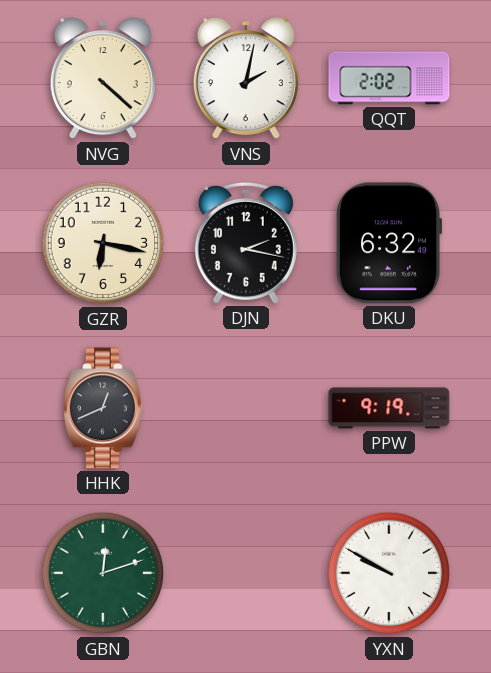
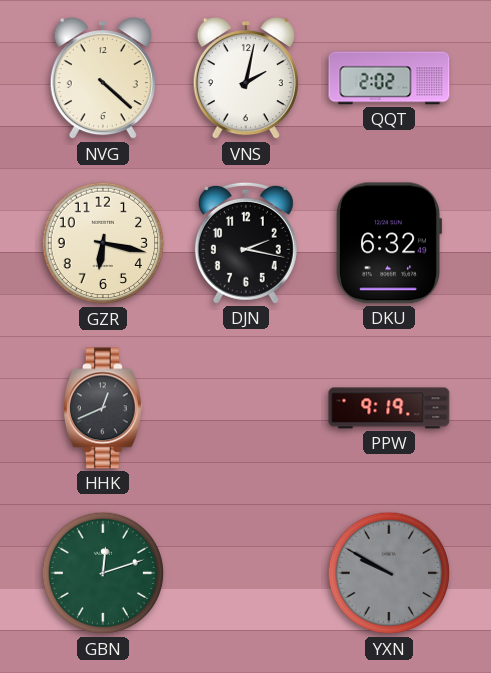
YXN dial: white -> grey
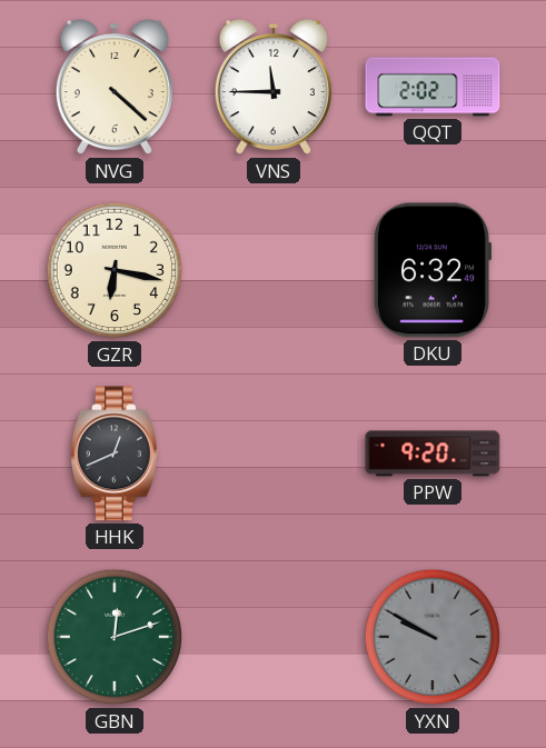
VNS: 2:02 -> 11:45
DJN: 2:17 -> none
PPW: 9:19 -> 9:20
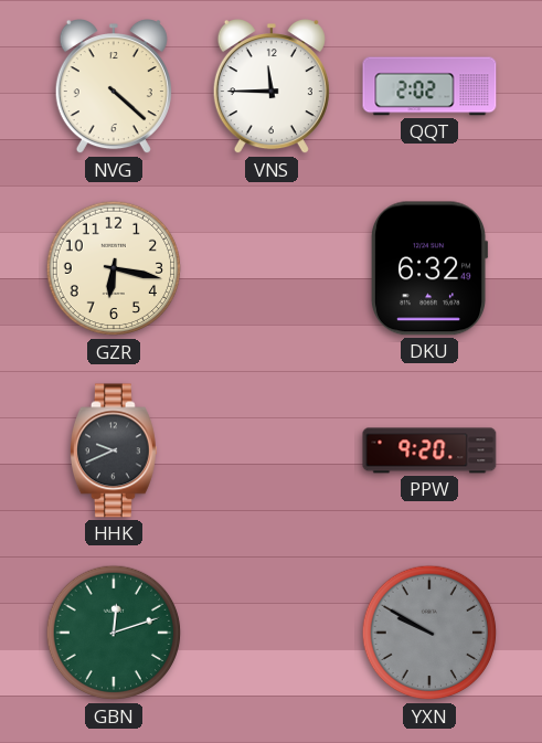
HHK: 12:41 -> 9:41
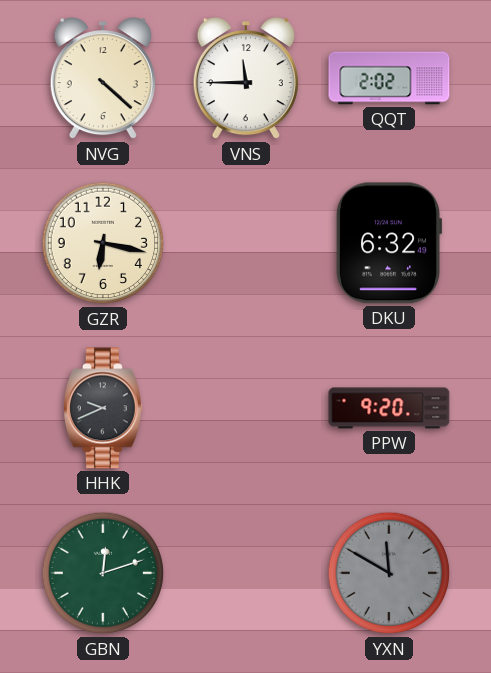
YXN: 9:50 -> 11:50
